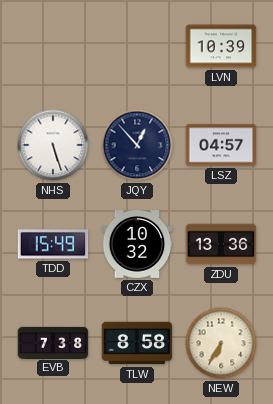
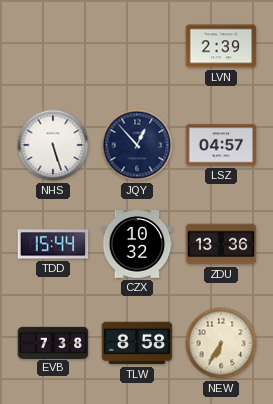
LVN: 10:39 -> 2:39
TDD: 15:49 -> 15:44
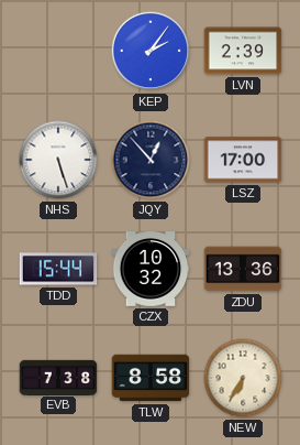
KEP: none -> 2:06
LSZ: 04:57 -> 17:00
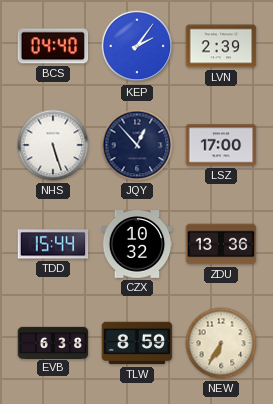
BCS: none -> 04:40
EVB: 7:38 -> 6:38
TLW: 8:58 -> 8:59
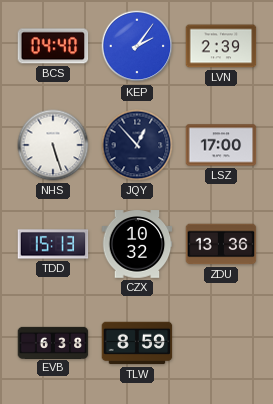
TDD: 15:44 -> 15:13
NEW: 6:35 -> none
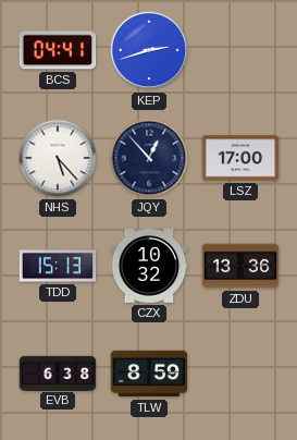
BCS: 04:40 -> 04:41
KEP: 2:06 -> 2:42
LVN: 2:39 -> none
NHS: 5:27 -> 5:23
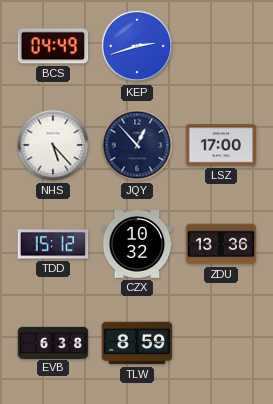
BCS: 04:41 -> 04:49
TDD: 15:13 -> 15:12
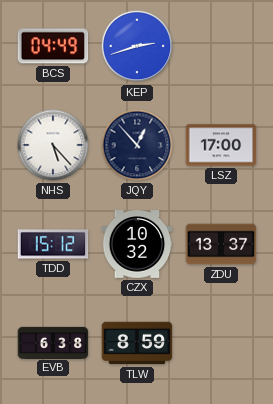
ZDU: 13:36 -> 13:37
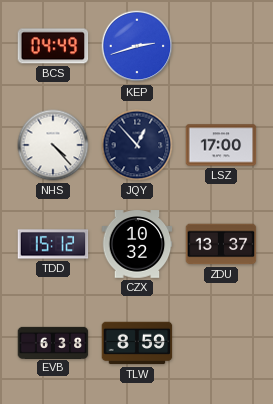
NHS: 5:23 -> 4:23
